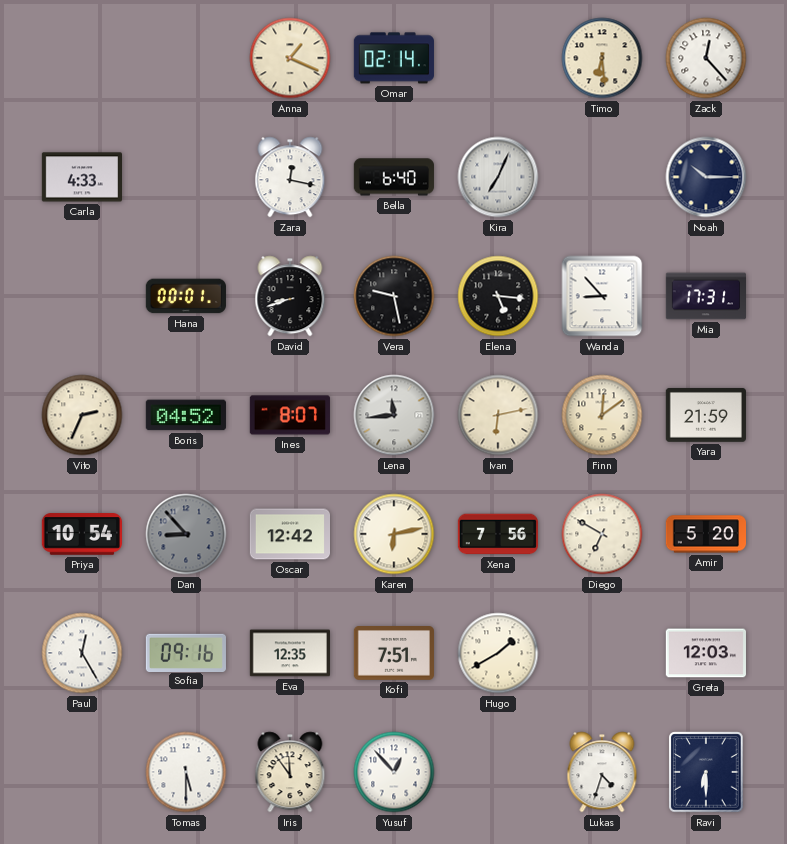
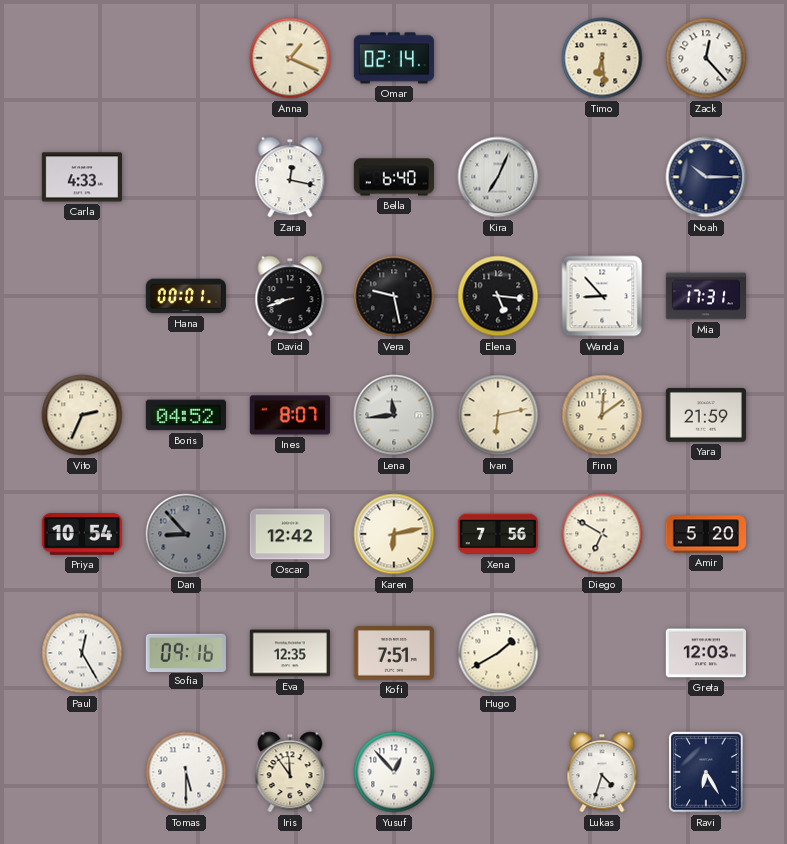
Ravi: 6:30 -> 6:25
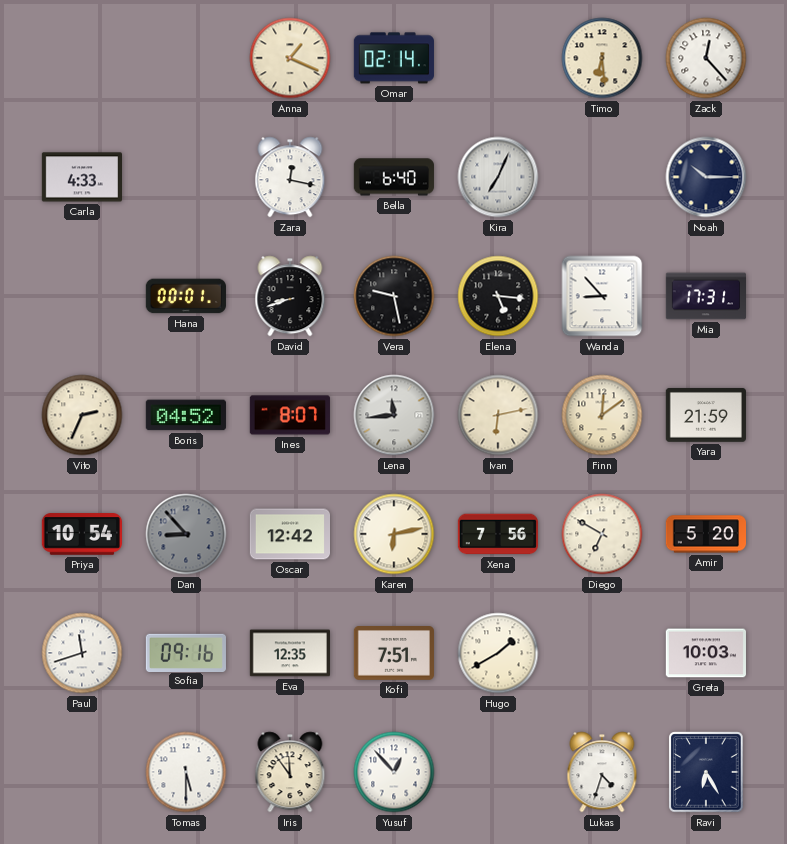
Paul: 12:25 -> 11:42
Greta: 12:03 -> 10:03
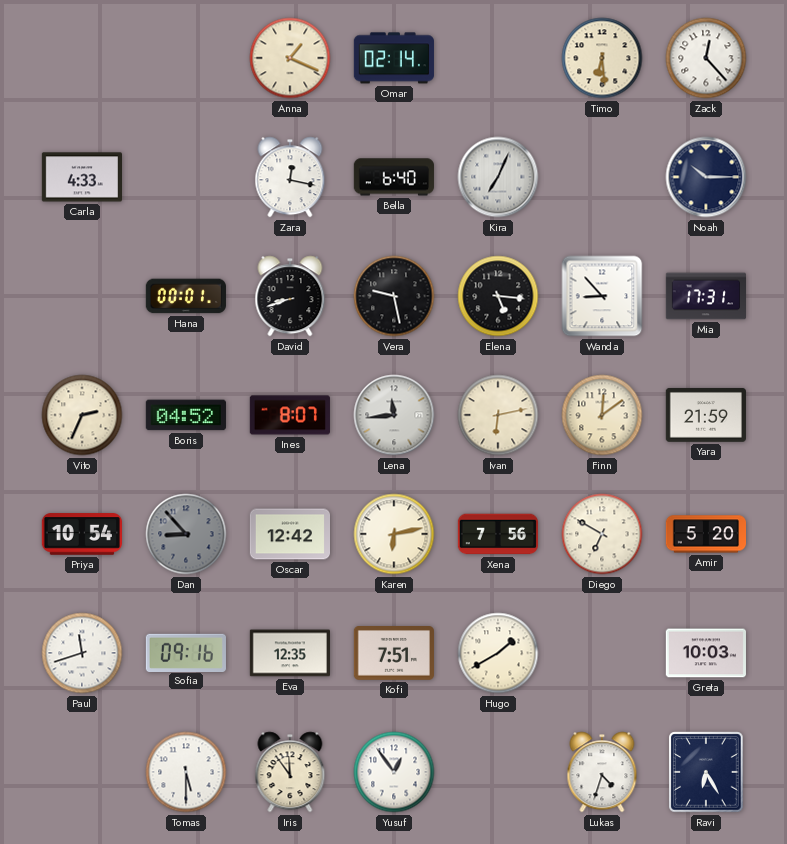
Yusuf: 12:53 -> 12:54
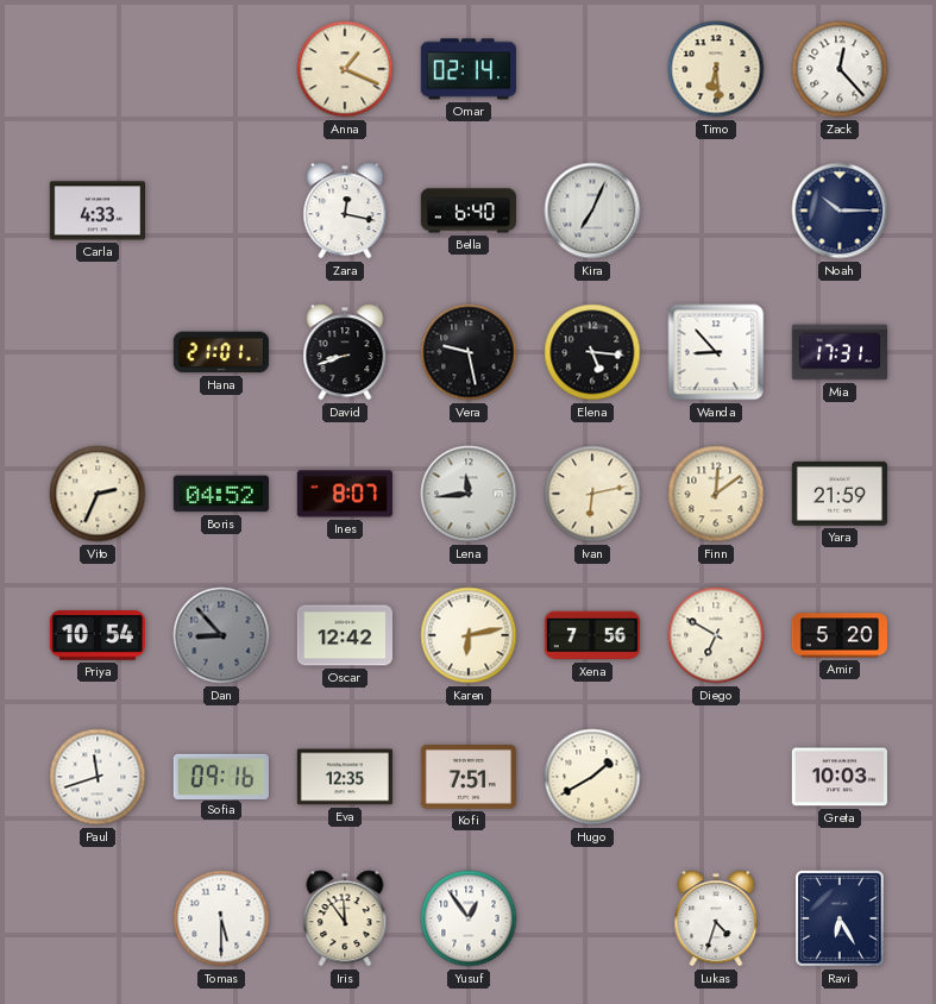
Hana: 00:01 -> 21:01
